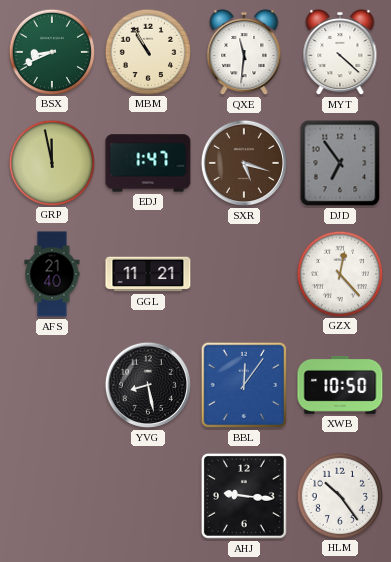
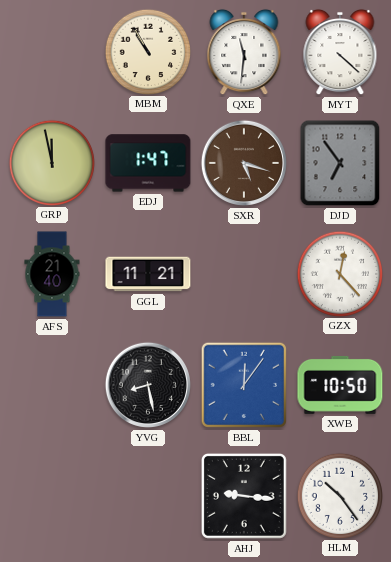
BSX: 8:41 -> none
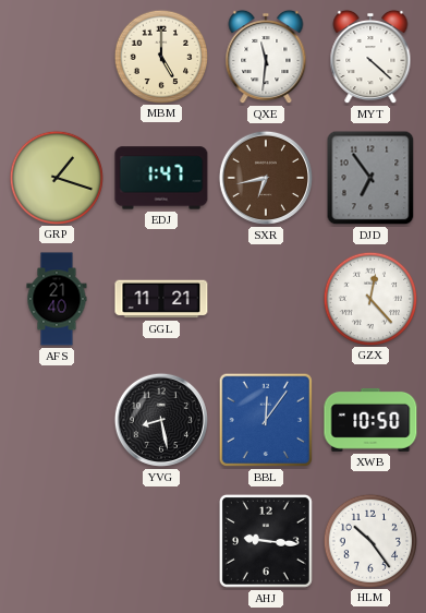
MBM: 10:55 -> 5:00
GRP: 11:58 -> 1:18
SXR: 5:18 -> 6:43
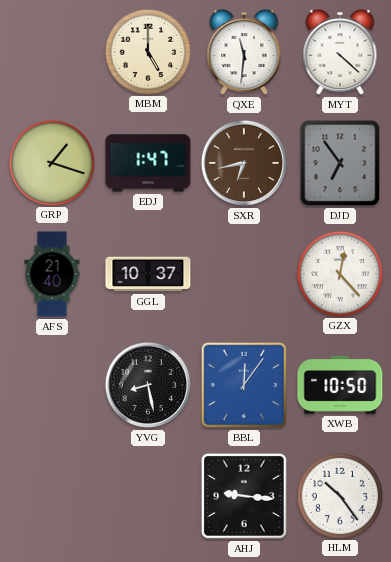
GGL: 11:21 -> 10:37
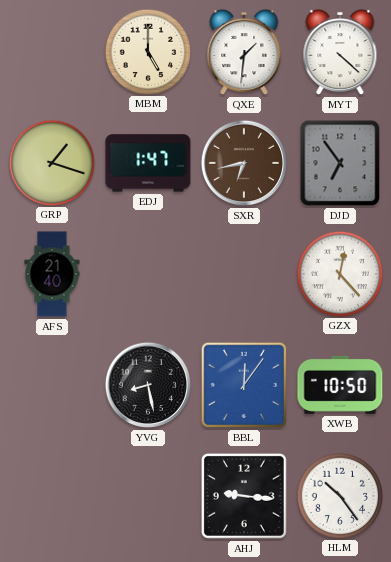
QXE: 11:31 -> 1:31
GGL: 10:37 -> none
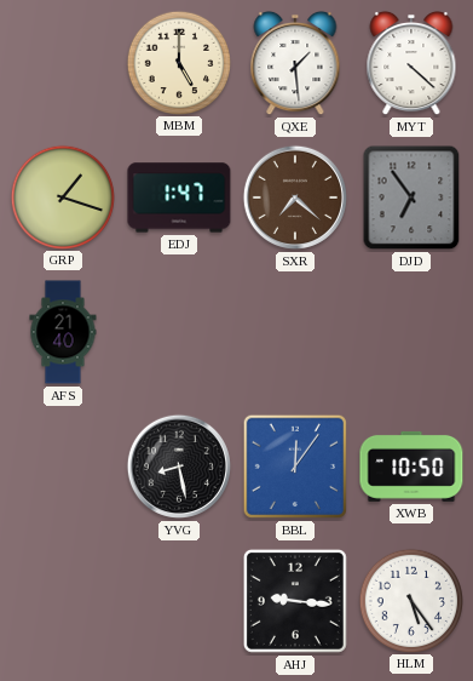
QXE: 1:31 -> 1:29
SXR: 6:43 -> 7:22
GZX: 12:23 -> none
HLM: 10:24 -> 5:24
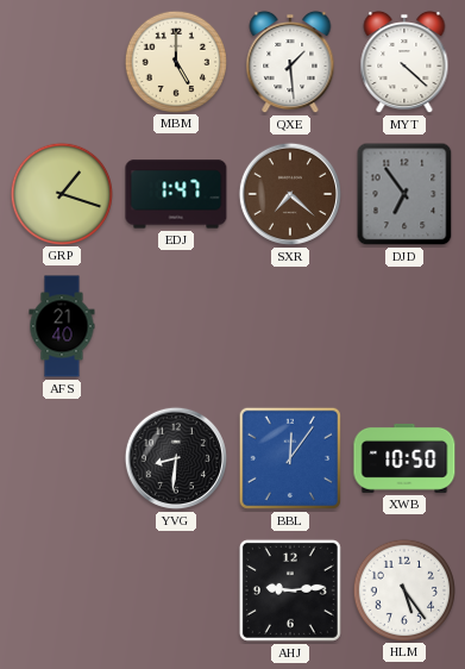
YVG: 8:28 -> 8:31
AHJ: 9:16 -> 9:14
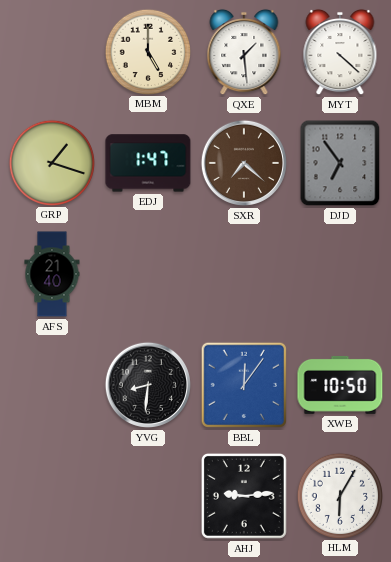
HLM: 5:24 -> 6:05
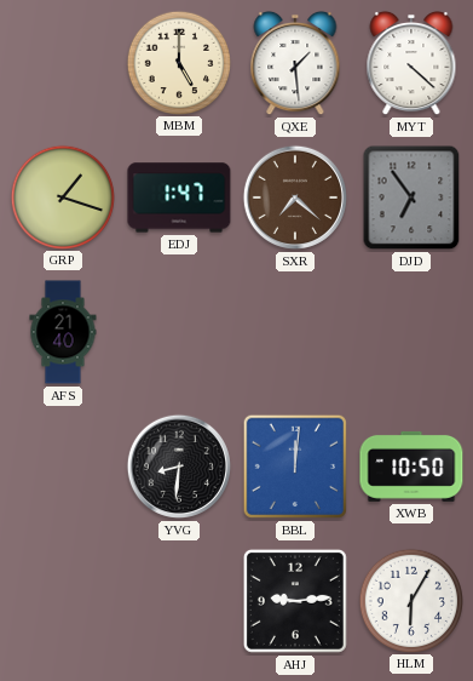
BBL: 12:06 -> 12:01
